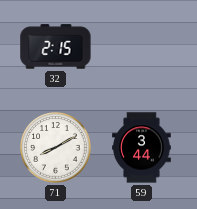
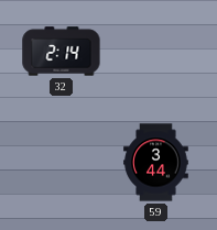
32: 2:15 -> 2:14
71: 8:10 -> none
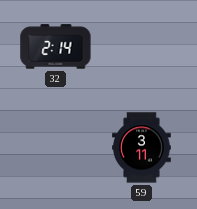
59: 3:44 -> 3:11
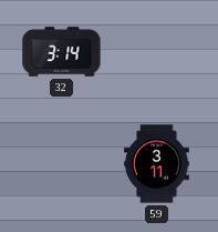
32: 2:14 -> 3:14
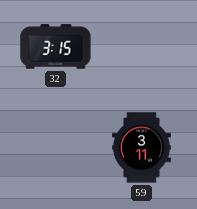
32: 3:14 -> 3:15
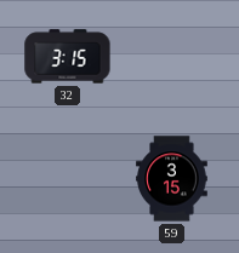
59: 3:11 -> 3:15
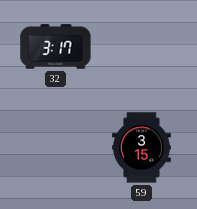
32: 3:15 -> 3:17
